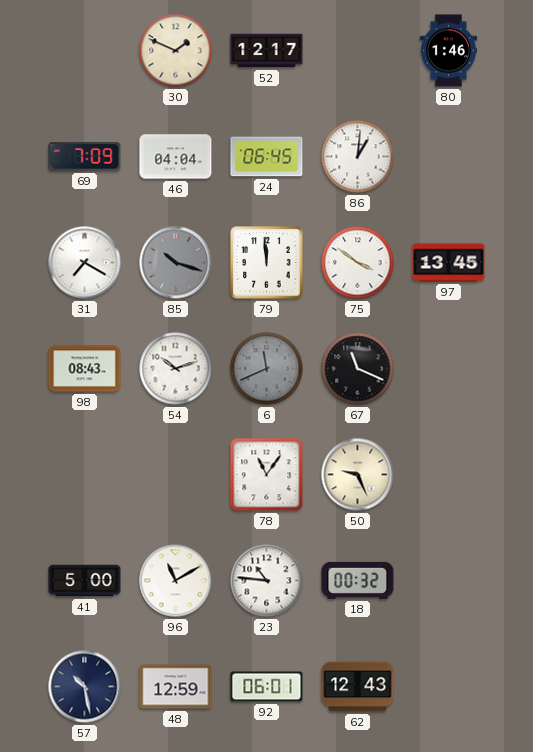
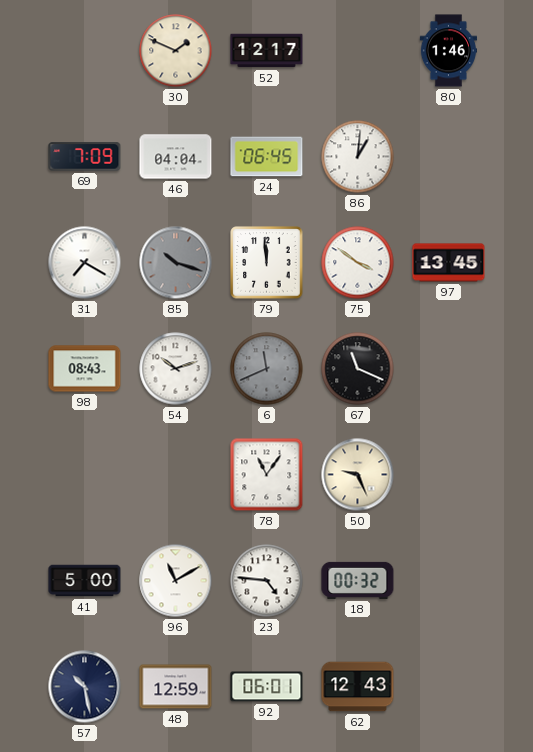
23: 10:46 -> 4:46
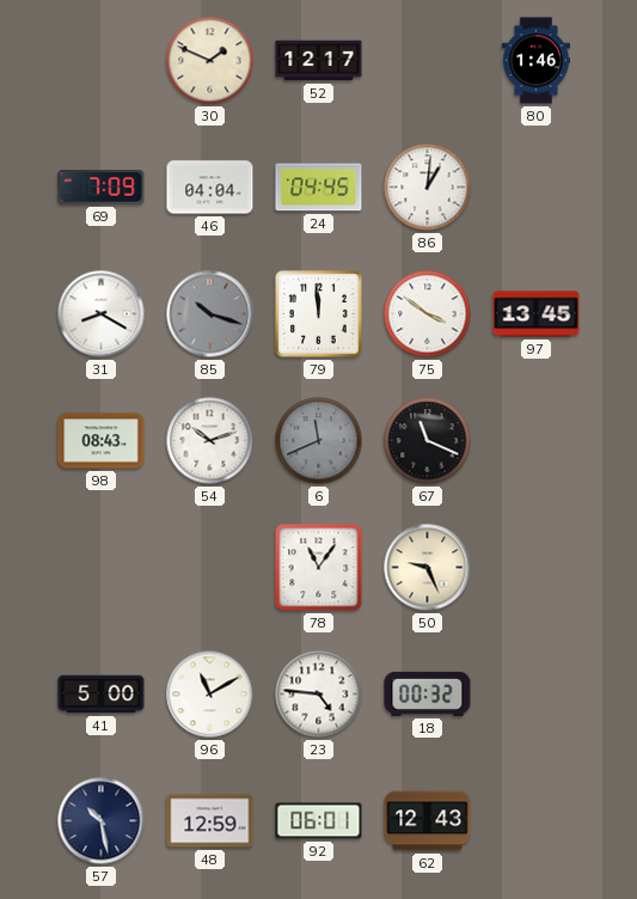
24: 06:45 -> 04:45
31: 7:20 -> 8:20
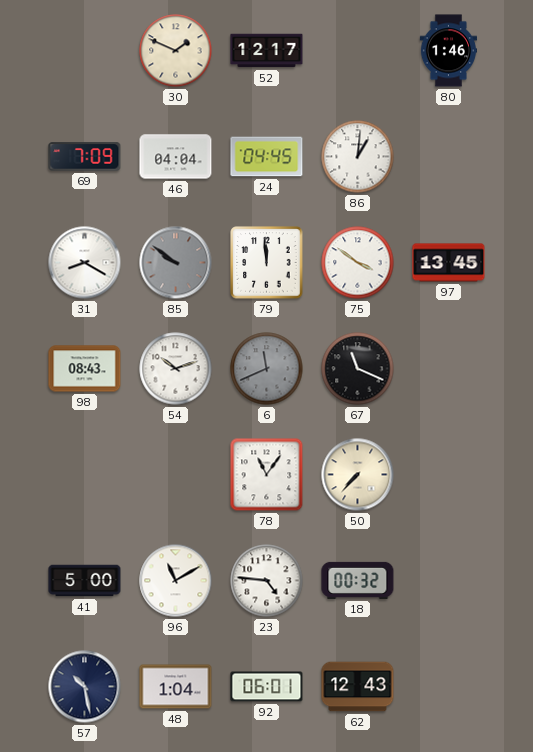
85: 10:18 -> 9:51
50: 9:26 -> 7:37
48: 12:59 -> 1:04
